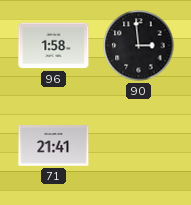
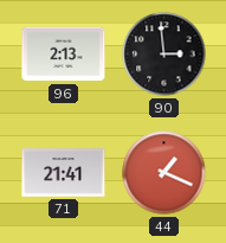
96: 1:58 -> 2:13
44: none -> 1:19
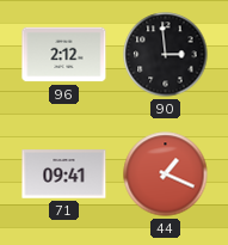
96: 2:13 -> 2:12
71: 21:41 -> 09:41
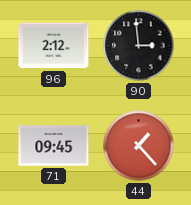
71: 09:41 -> 09:45
44: 1:19 -> 1:23
